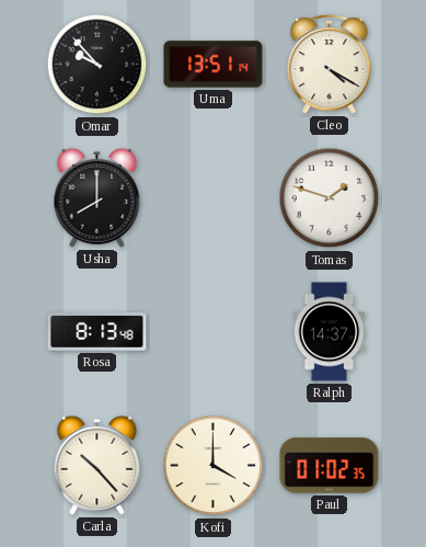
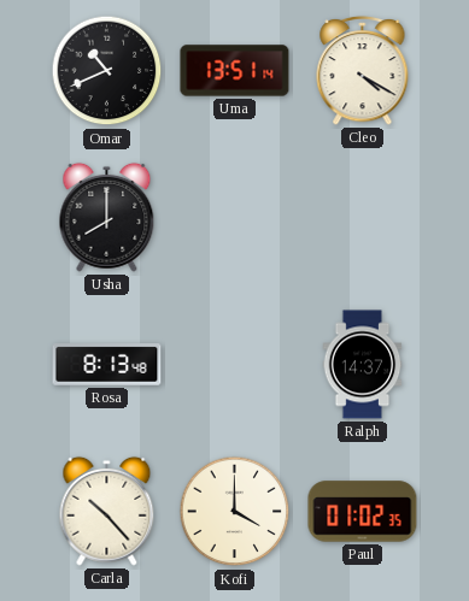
Omar: 9:53 -> 10:41
Tomas: 1:48 -> none
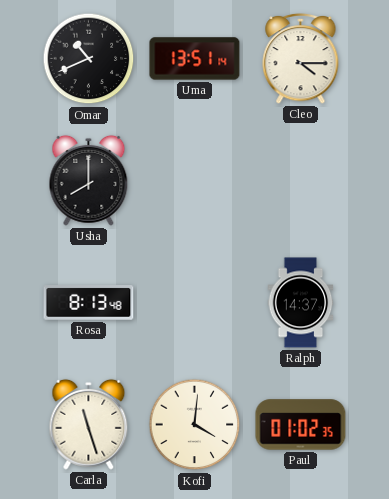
Cleo: 4:20 -> 4:15
Carla: 10:23 -> 11:27
Kofi: 4:00 -> 4:01
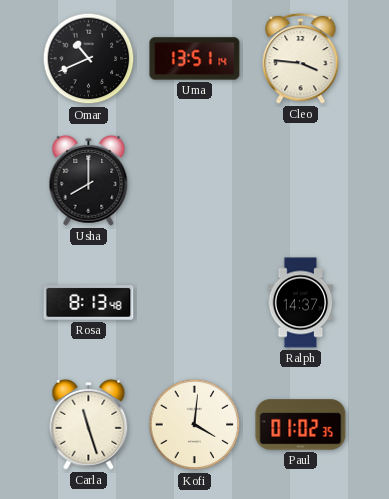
Cleo: 4:15 -> 3:46
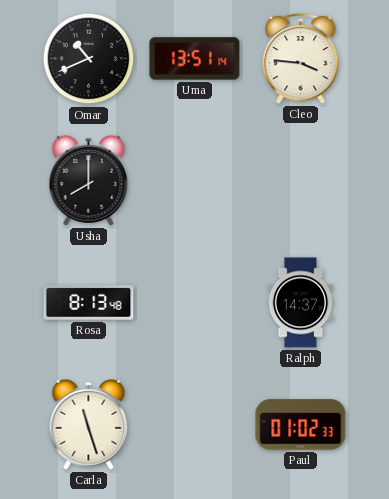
Kofi: 4:01 -> none
Paul: 01:02:35 -> 01:02:33
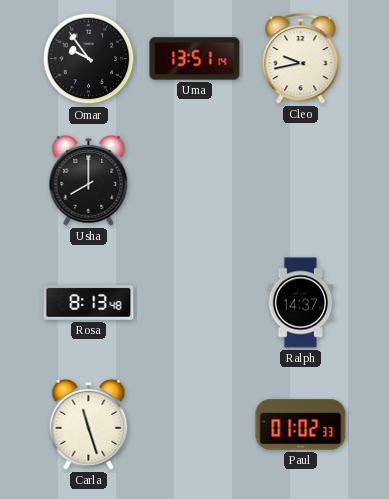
Omar: 10:41 -> 9:54
Cleo: 3:46 -> 9:43
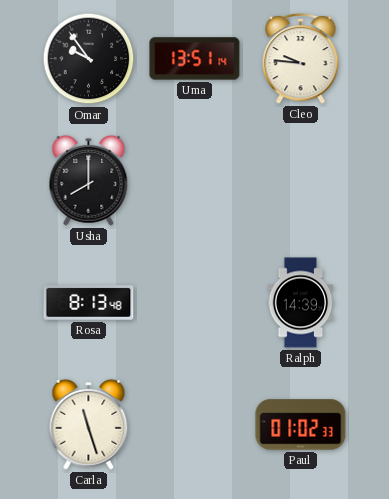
Cleo: 9:43 -> 9:46
Ralph: 14:37 -> 14:39
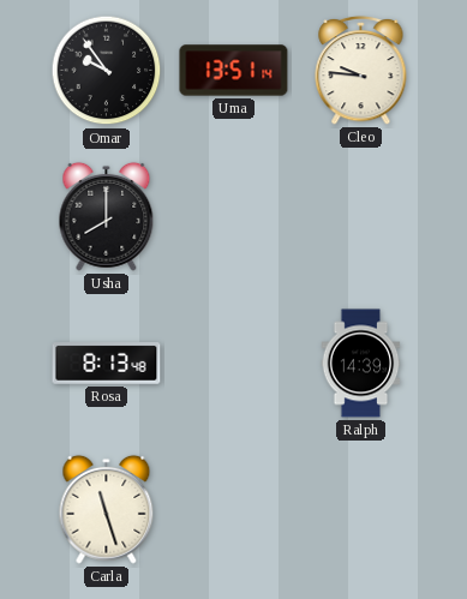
Paul: 01:02 -> none
